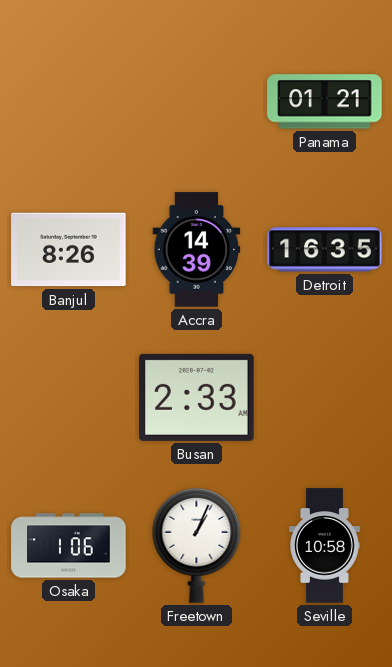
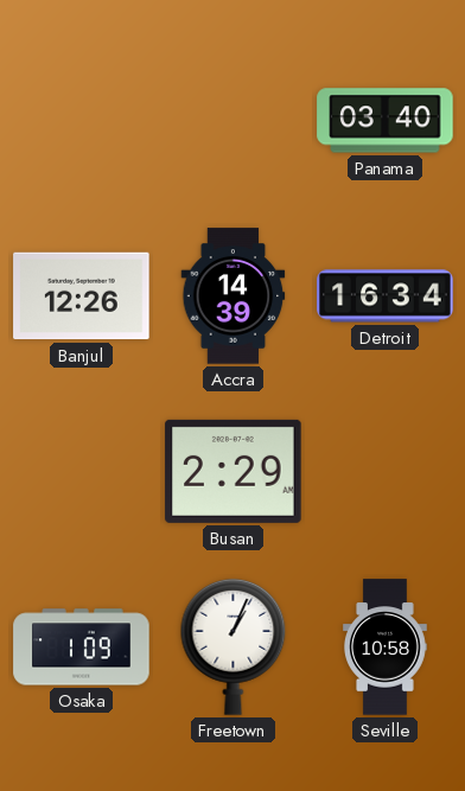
Panama: 01:21 -> 03:40
Banjul: 8:26 -> 12:26
Detroit: 16:35 -> 16:34
Busan: 2:33 -> 2:29
Osaka: 1:06 -> 1:09
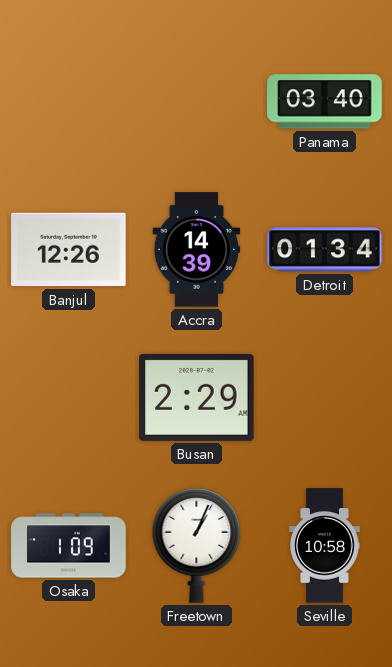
Detroit: 16:34 -> 01:34
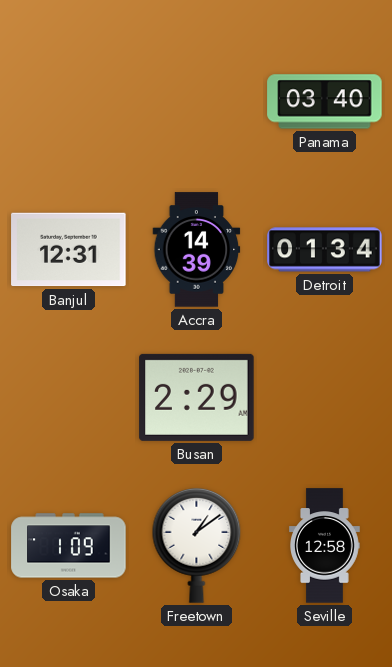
Banjul: 12:26 -> 12:31
Freetown: 1:04 -> 1:09
Seville: 10:58 -> 12:58
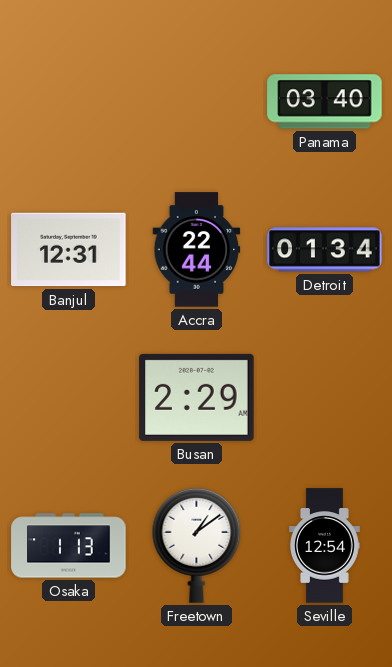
Accra: 14:39 -> 22:44
Osaka: 1:09 -> 1:13
Seville: 12:58 -> 12:54
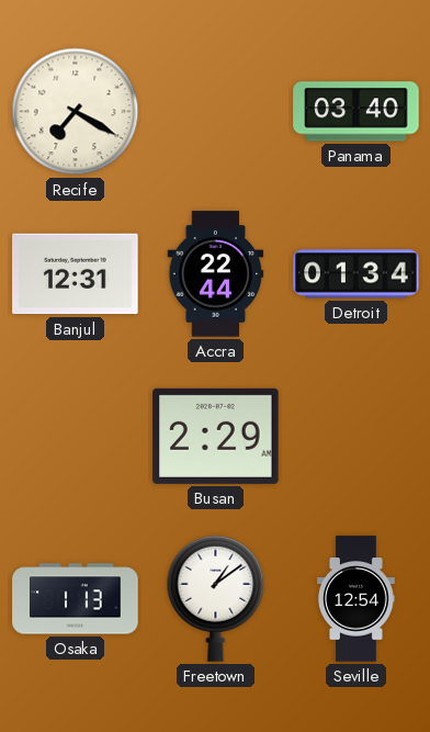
Recife: none -> 7:20
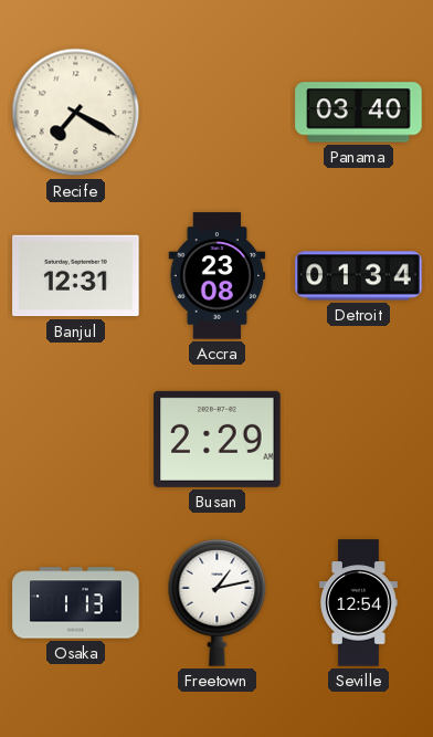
Accra: 22:44 -> 23:08
Freetown: 1:09 -> 1:13
